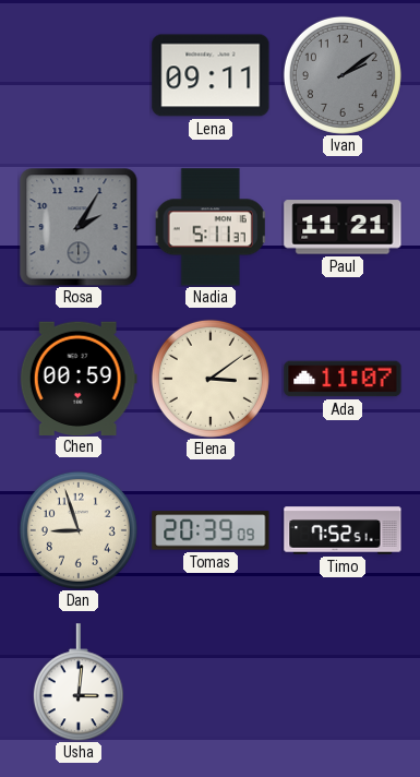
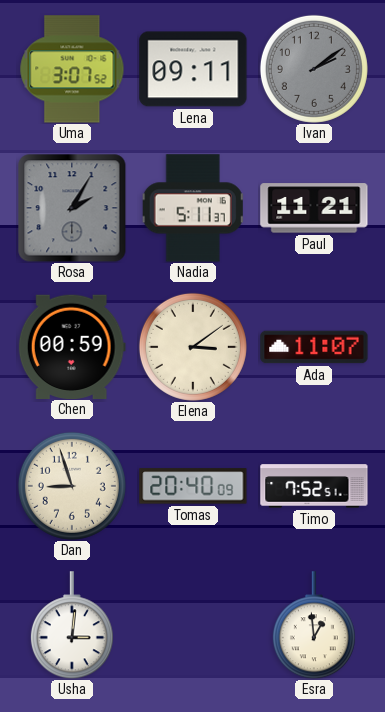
Uma: none -> 3:07
Tomas: 20:39 -> 20:40
Esra: none -> 12:59
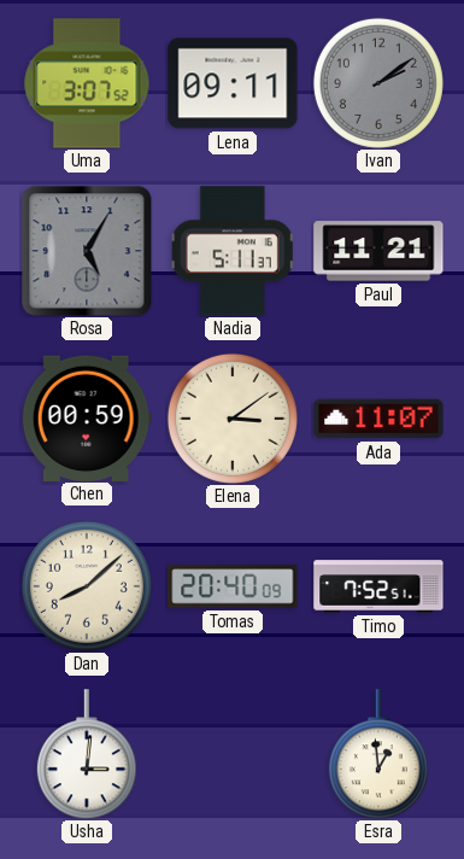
Rosa: 2:05 -> 5:05
Dan: 8:57 -> 8:08
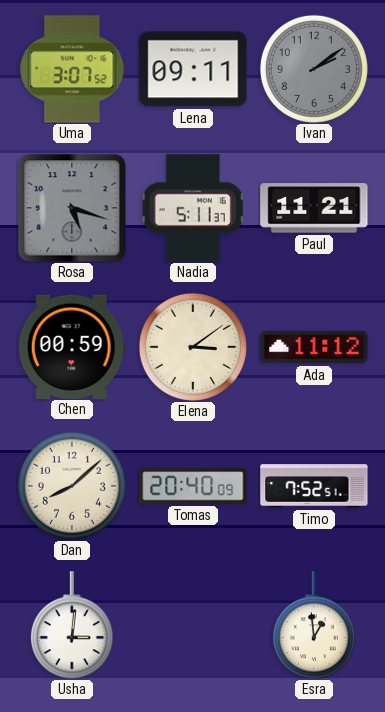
Rosa: 5:05 -> 5:18
Ada: 11:07 -> 11:12
